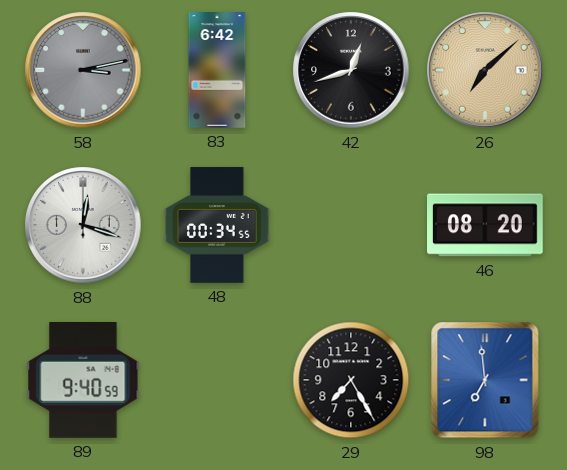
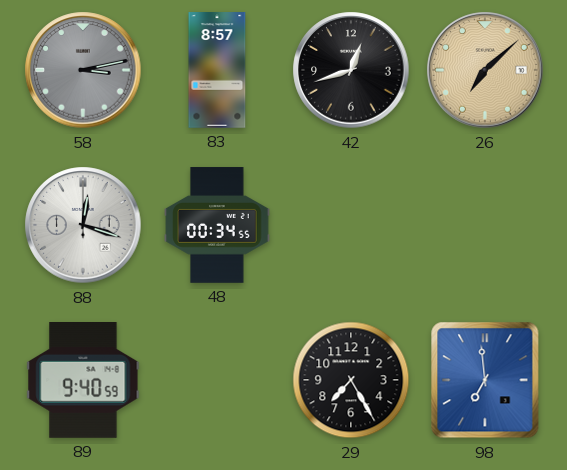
83: 6:42 -> 8:57
46: 08:20 -> none
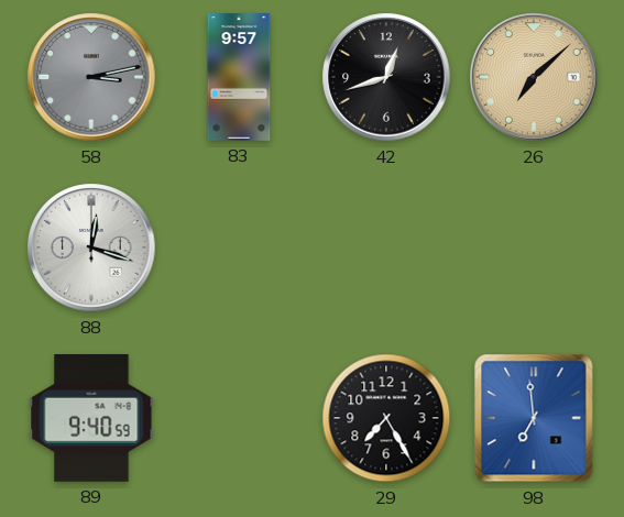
83: 8:57 -> 9:57
48: 00:34 -> none
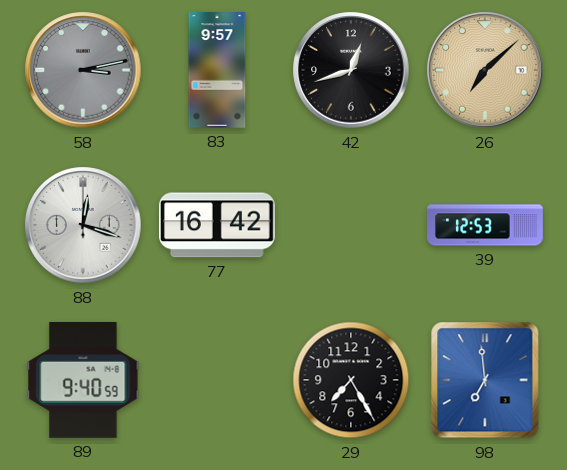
77: none -> 16:42
39: none -> 12:53
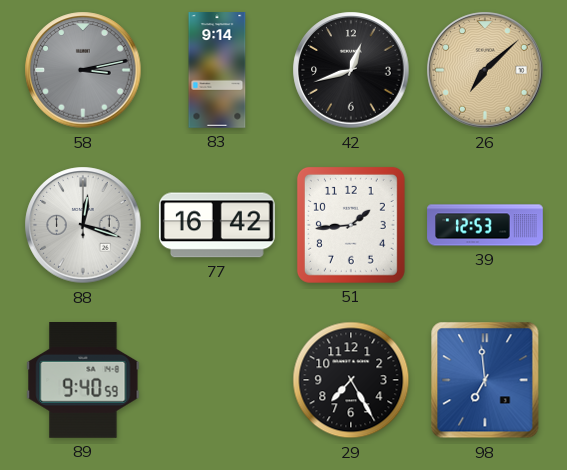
83: 9:57 -> 9:14
51: none -> 1:44
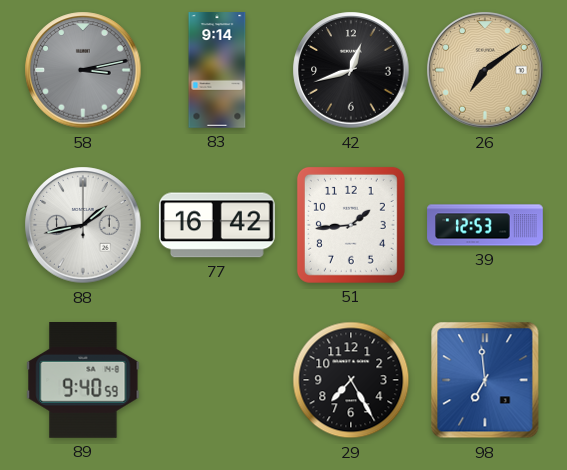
26: 7:08 -> 7:09
88: 12:18 -> 1:43
